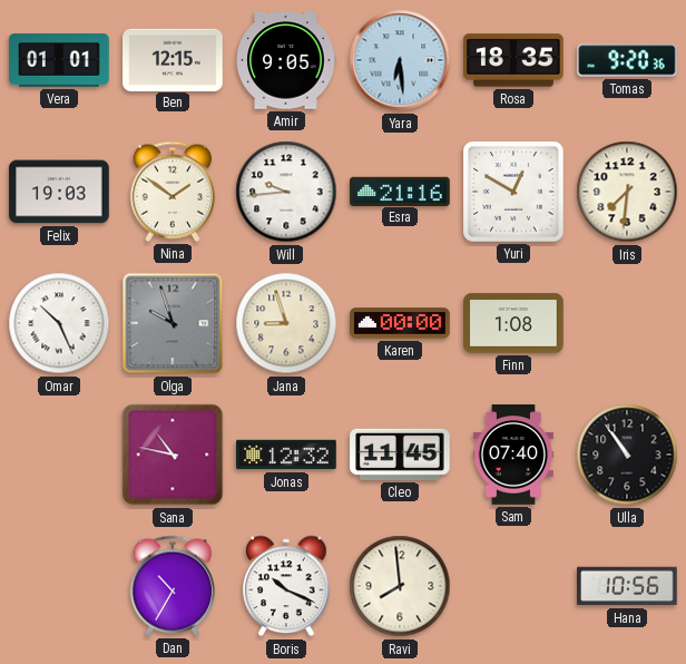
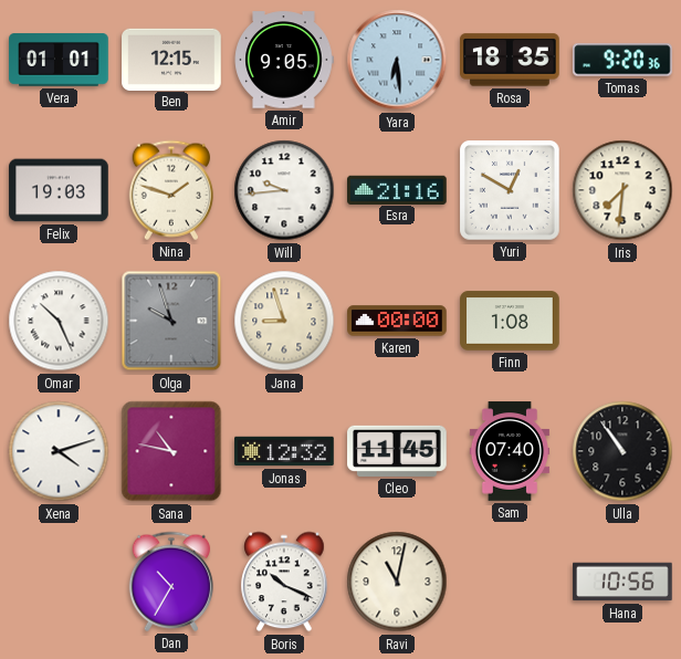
Nina: 1:51 -> 1:48
Xena: none -> 4:12
Ravi: 7:59 -> 11:02
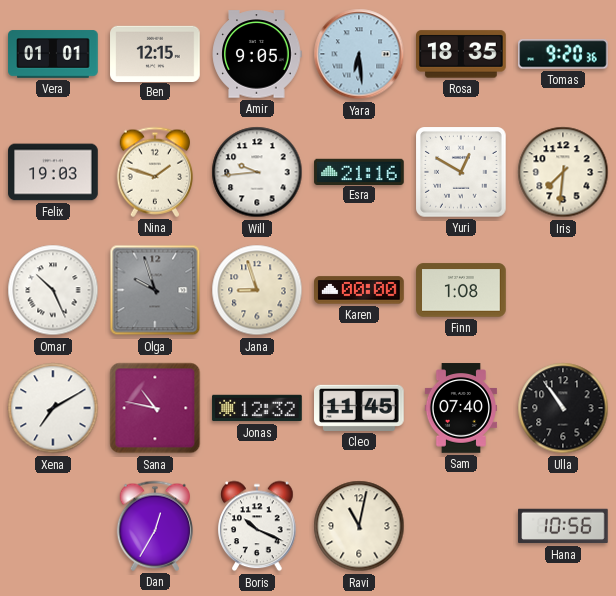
Xena: 4:12 -> 7:10
Dan: 10:35 -> 12:35
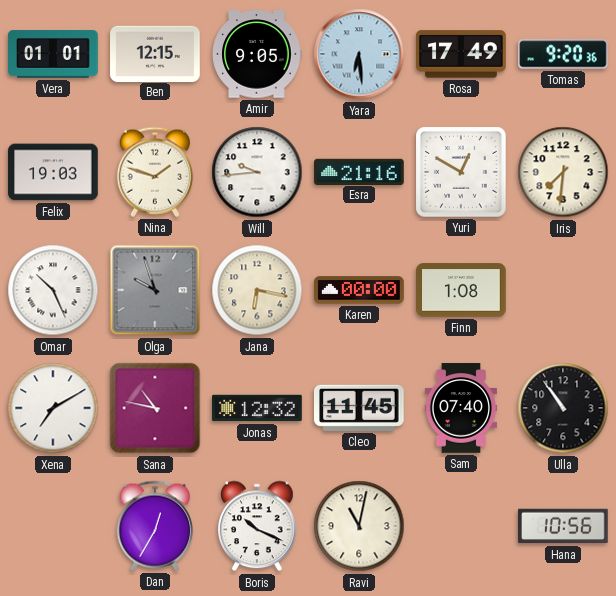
Rosa: 18:35 -> 17:49
Jana: 8:57 -> 6:17
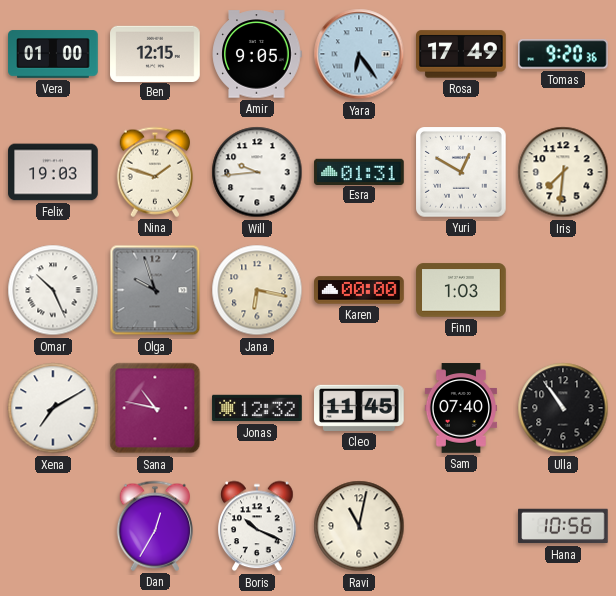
Vera: 01:01 -> 01:00
Yara: 6:29 -> 6:24
Esra: 21:16 -> 01:31
Finn: 1:08 -> 1:03
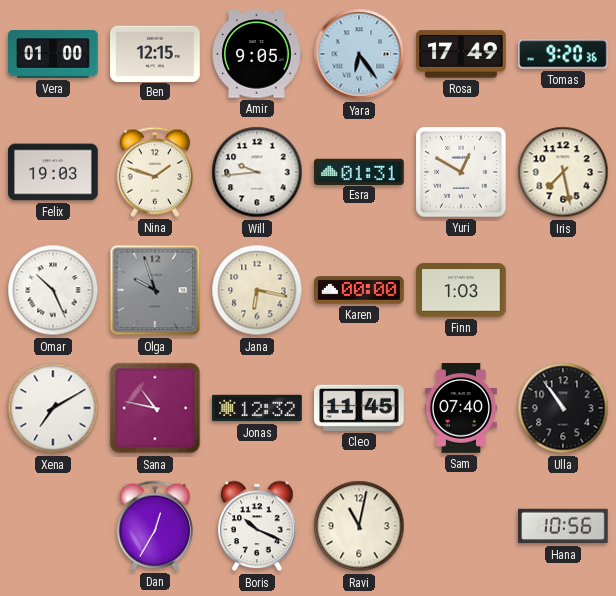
Iris: 7:31 -> 7:28
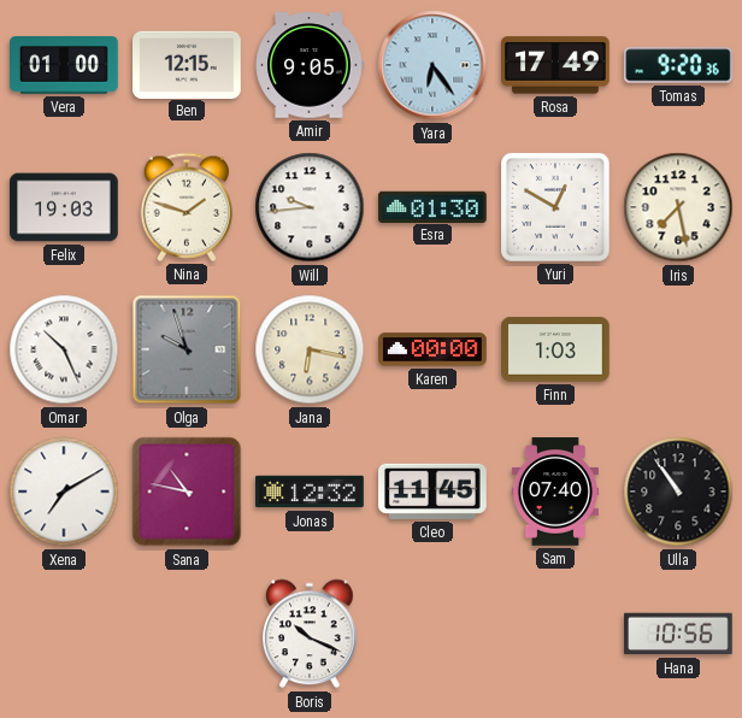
Esra: 01:31 -> 01:30
Dan: 12:35 -> none
Ravi: 11:02 -> none
